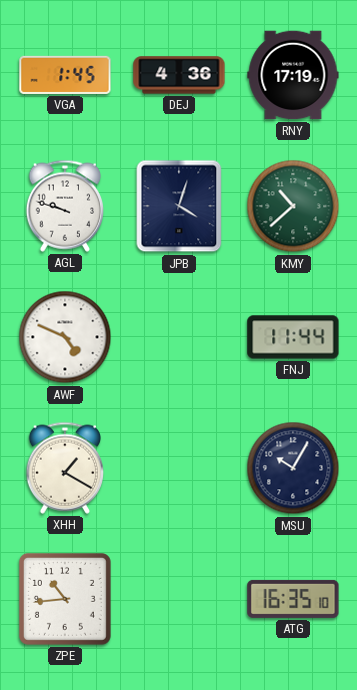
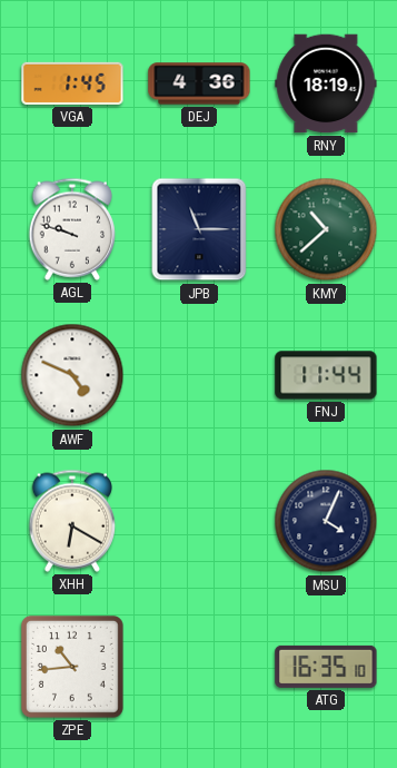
RNY: 17:19 -> 18:19
JPB: 4:03 -> 11:15
XHH: 1:20 -> 6:20
MSU: 10:05 -> 4:04
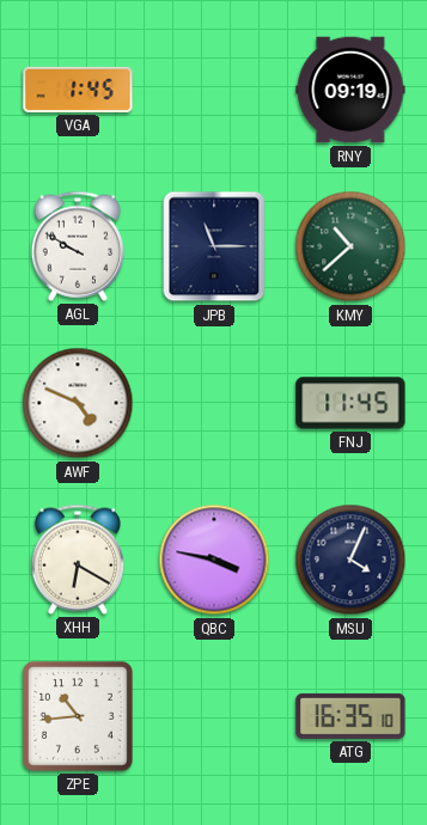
DEJ: 4:36 -> none
RNY: 18:19 -> 09:19
AGL: 9:48 -> 9:50
FNJ: 11:44 -> 11:45
QBC: none -> 3:47
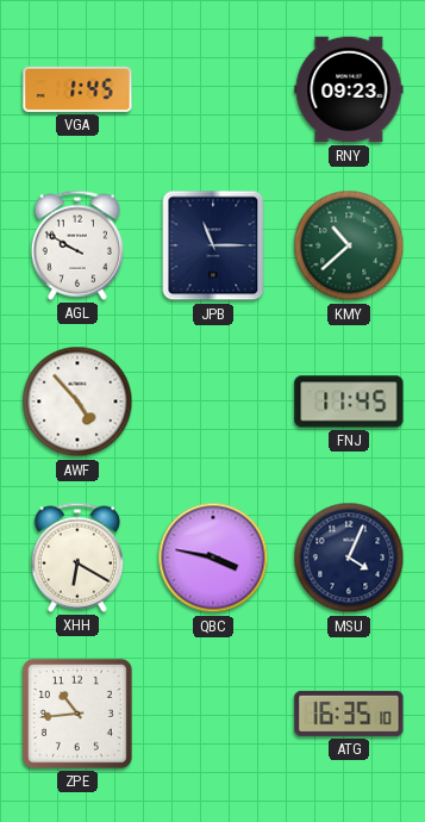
RNY: 09:19 -> 09:23
AWF: 4:49 -> 4:53
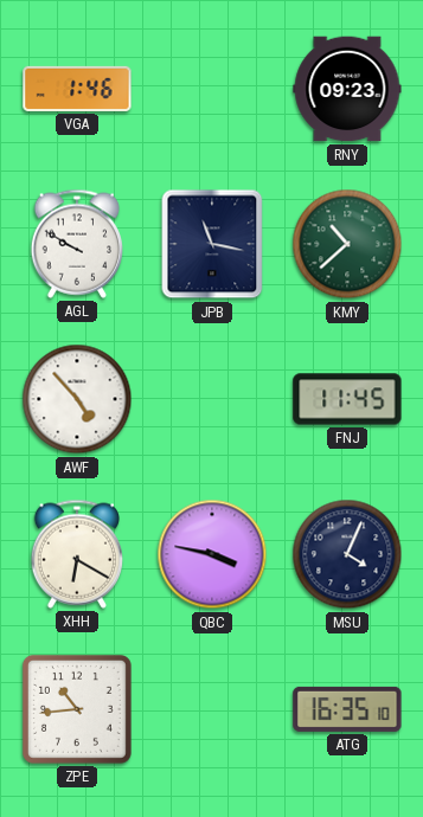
VGA: 1:45 -> 1:46
JPB: 11:15 -> 11:17
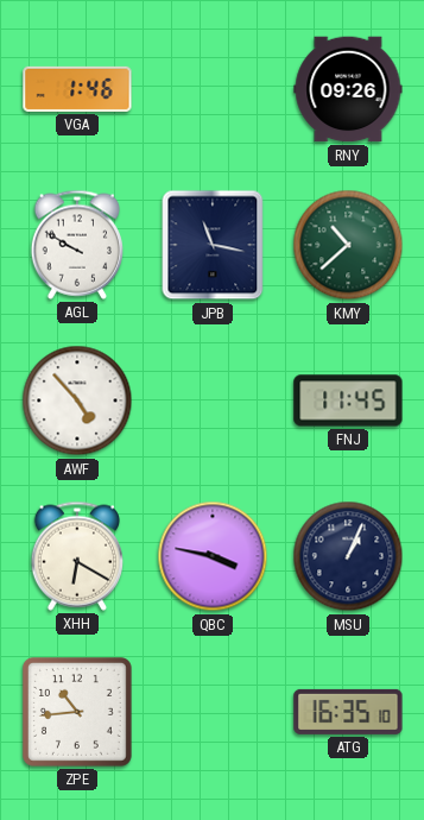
RNY: 09:23 -> 09:26
MSU: 4:04 -> 1:04
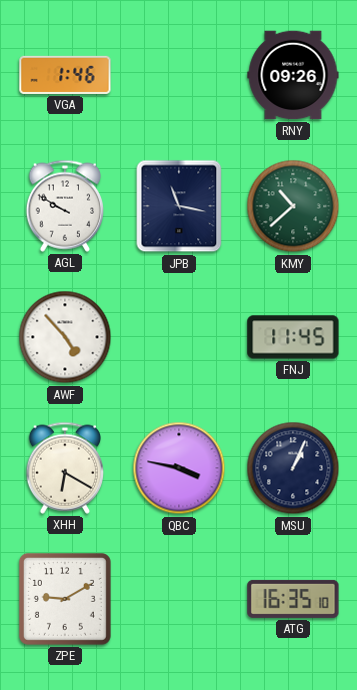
ZPE: 10:44 -> 9:10
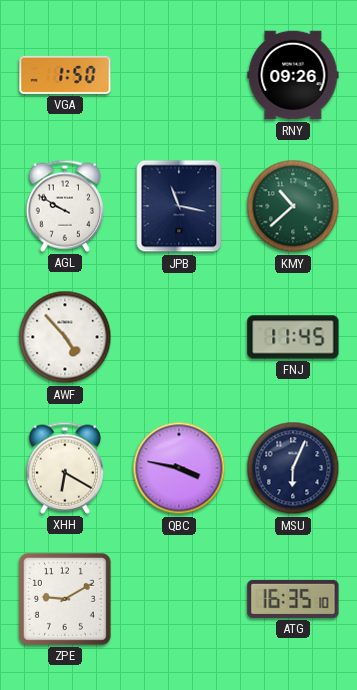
VGA: 1:46 -> 1:50
MSU: 1:04 -> 6:04
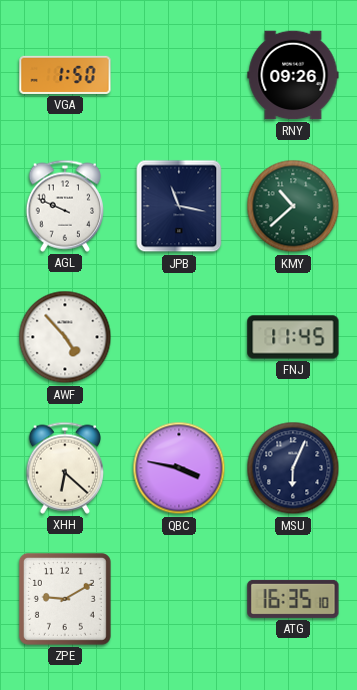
AGL: 9:50 -> 9:49
XHH: 6:20 -> 6:22
